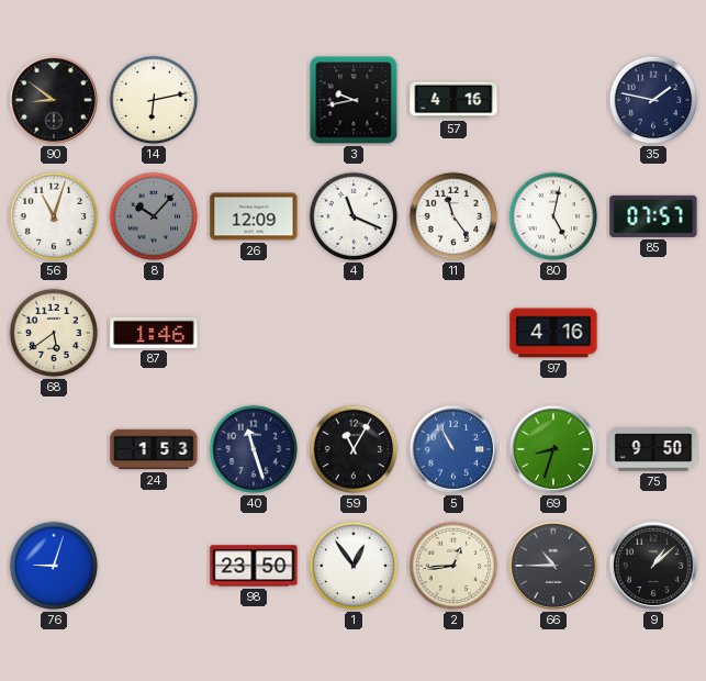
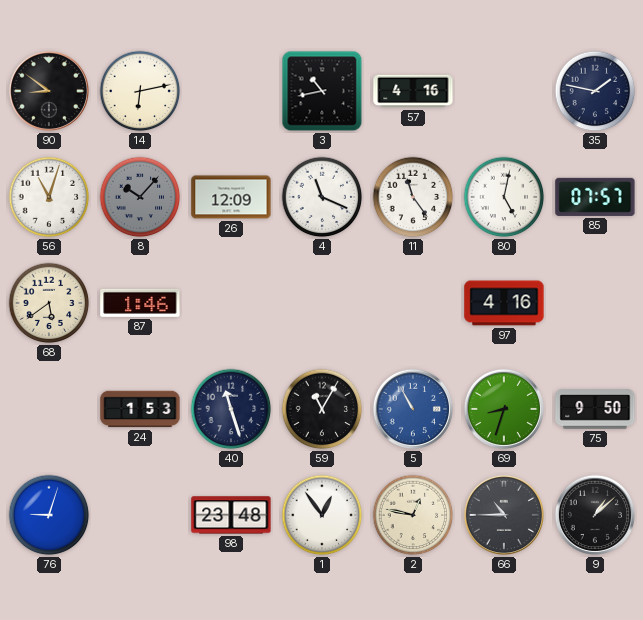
3: 9:43 -> 10:43
98: 23:50 -> 23:48
2: 12:44 -> 12:47
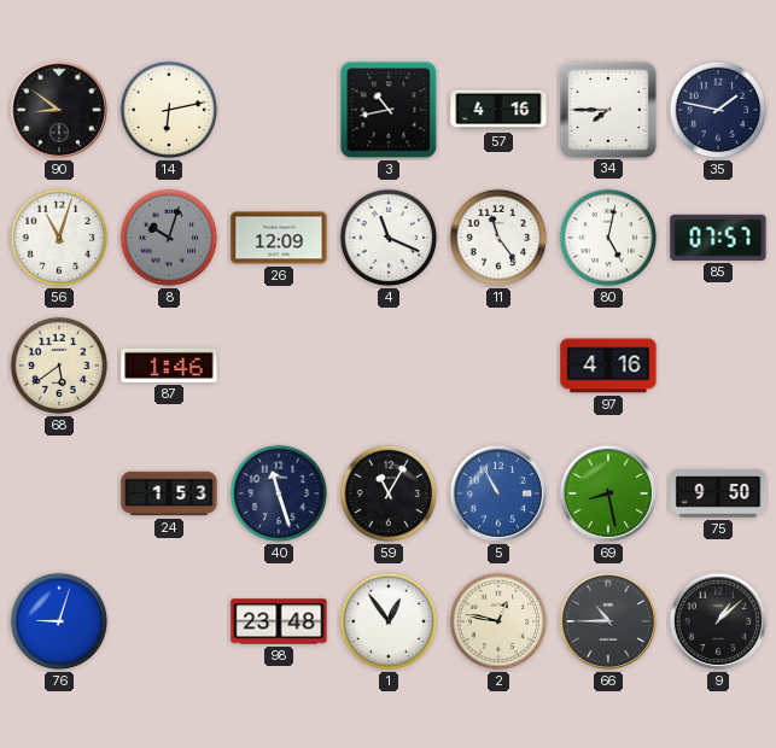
34: none -> 7:45
8: 10:07 -> 10:03
69: 8:33 -> 8:28
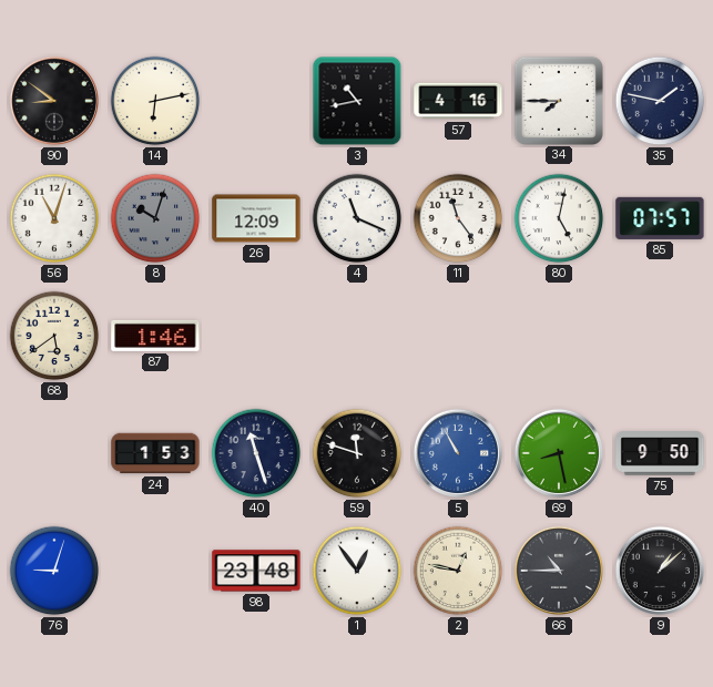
97: 4:16 -> none
59: 11:05 -> 11:48
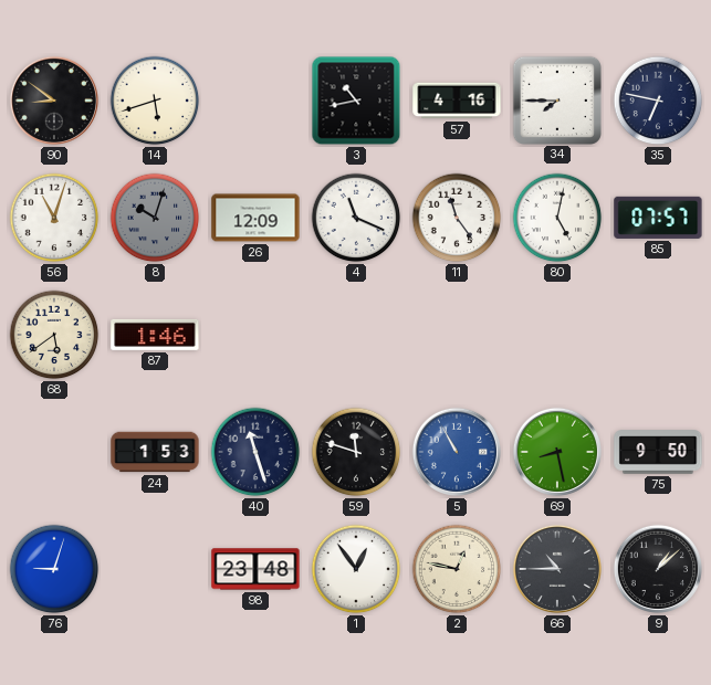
14: 6:13 -> 5:42
35: 1:47 -> 6:47
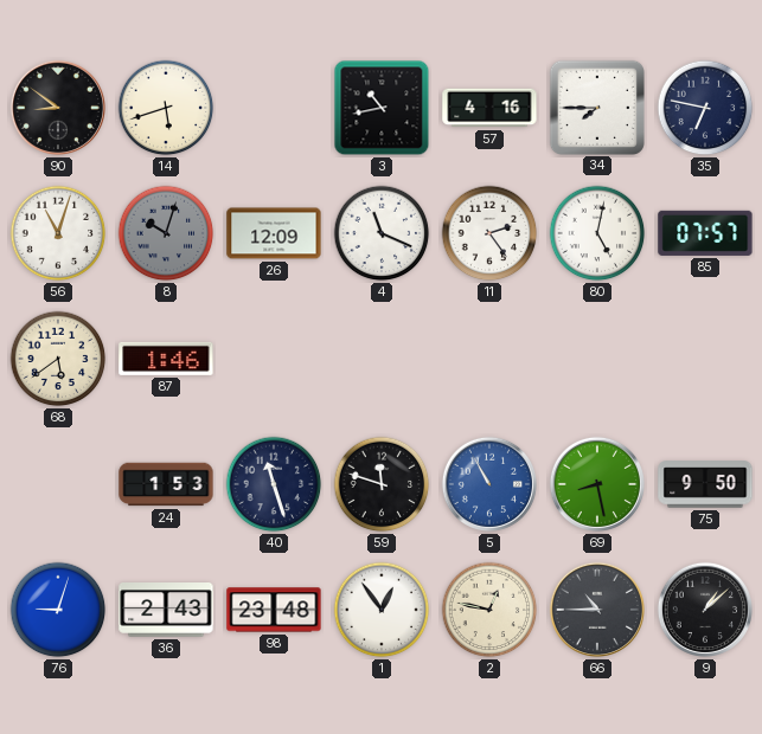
11: 11:24 -> 2:24
36: none -> 2:43
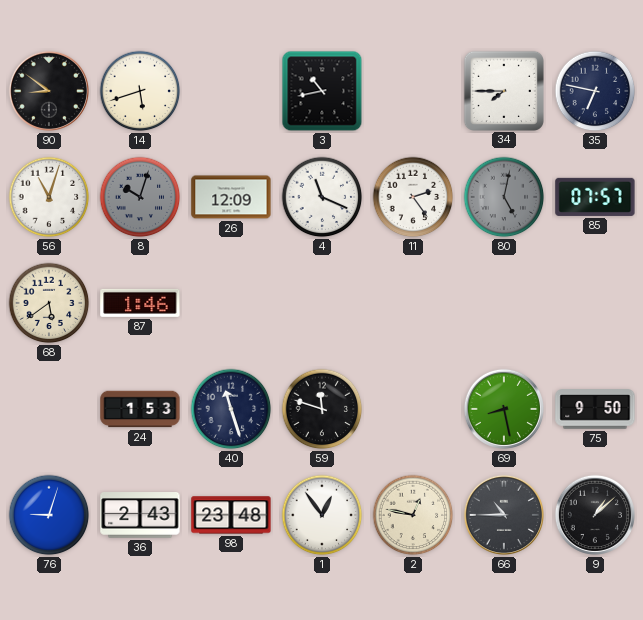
57: 4:16 -> none
80 dial: white -> grey
5: 10:55 -> none
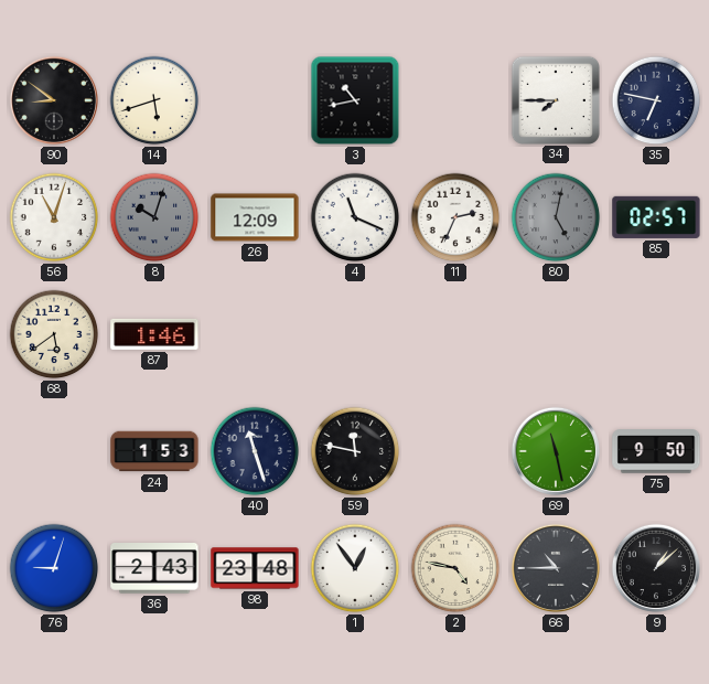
11: 2:24 -> 2:34
85: 07:57 -> 02:57
59: 11:48 -> 11:47
69: 8:28 -> 11:28
2: 12:47 -> 4:47
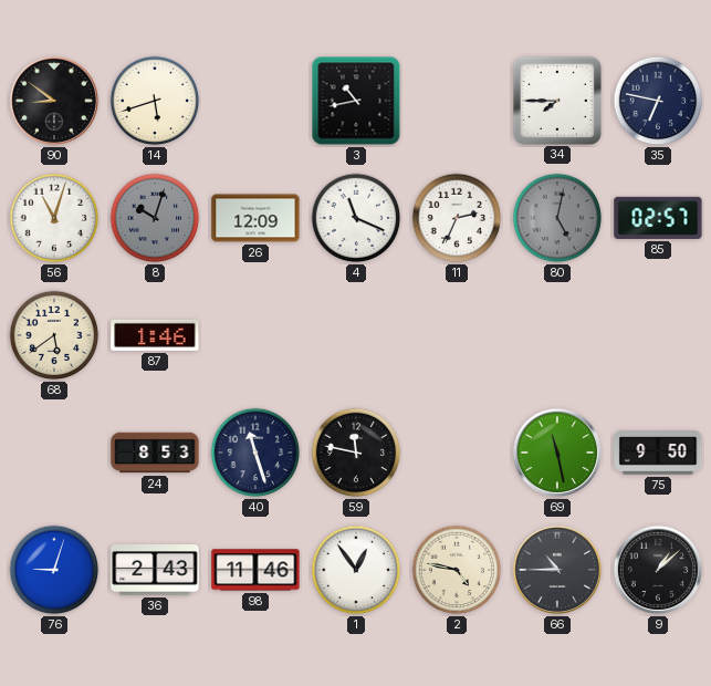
24: 1:53 -> 8:53
98: 23:48 -> 11:46
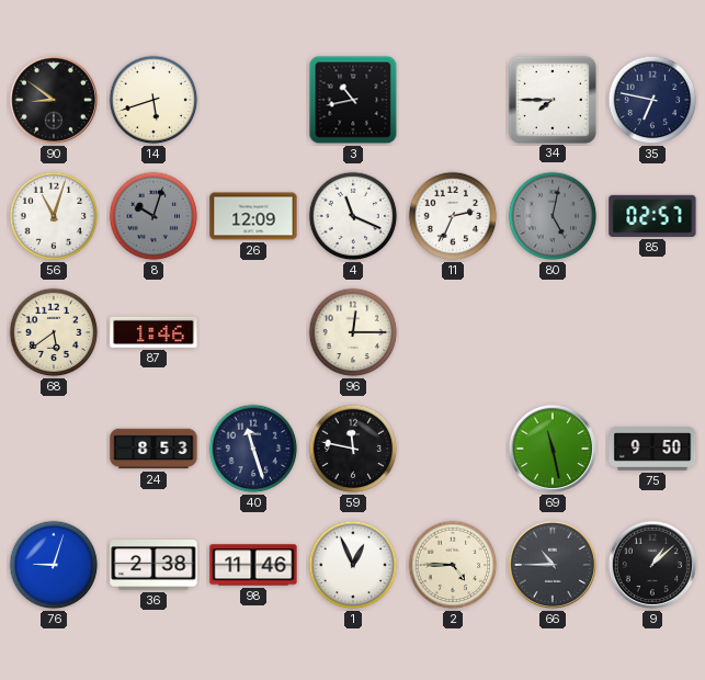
96: none -> 12:15
36: 2:43 -> 2:38
1: 12:54 -> 12:56
2: 4:47 -> 4:45
